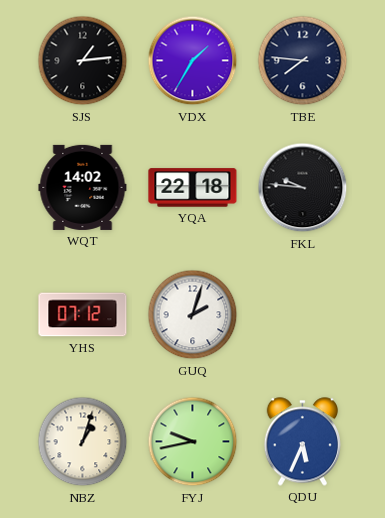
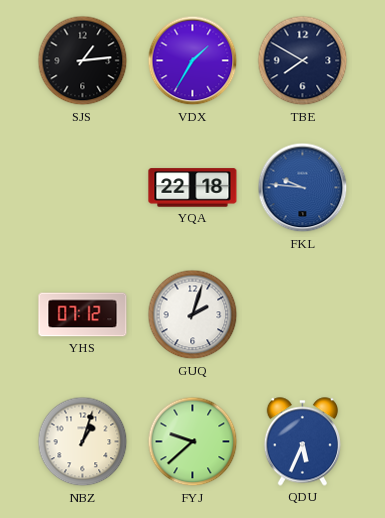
TBE: 7:46 -> 7:50
WQT: 14:02 -> none
FKL dial: black -> blue
FYJ: 9:43 -> 9:38
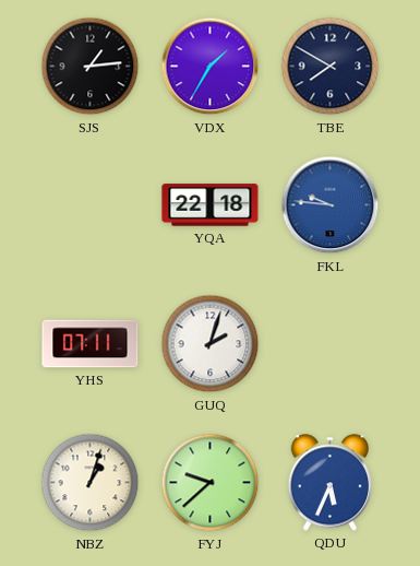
YHS: 07:12 -> 07:11
